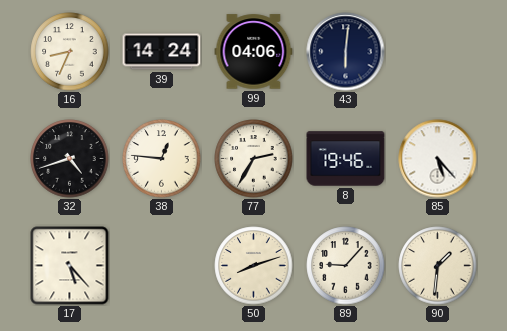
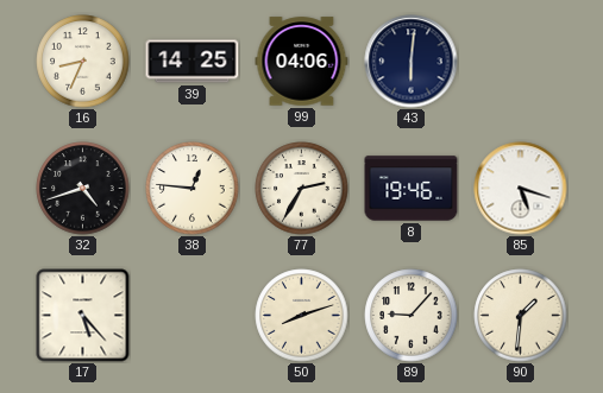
39: 14:24 -> 14:25
85: 5:23 -> 5:18
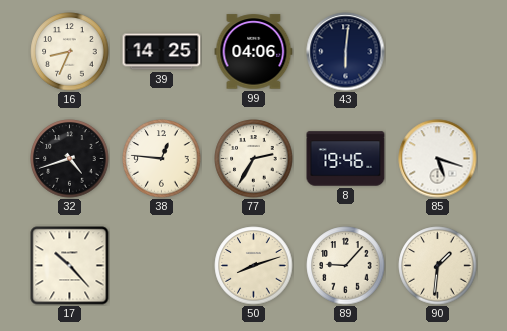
17: 5:23 -> 10:23
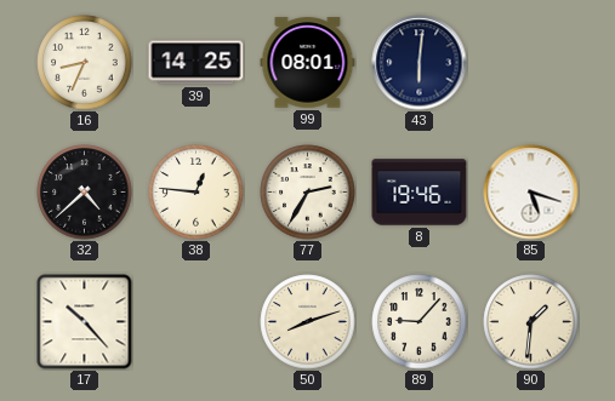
99: 04:06 -> 08:01
32: 4:42 -> 4:38
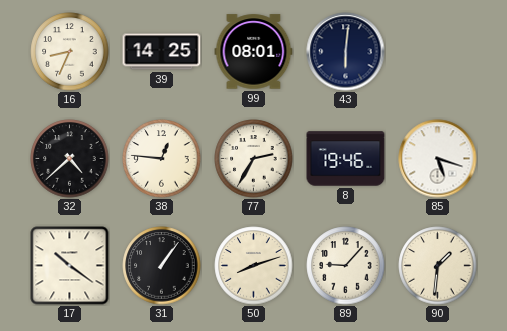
17: 10:23 -> 10:21
31: none -> 1:06
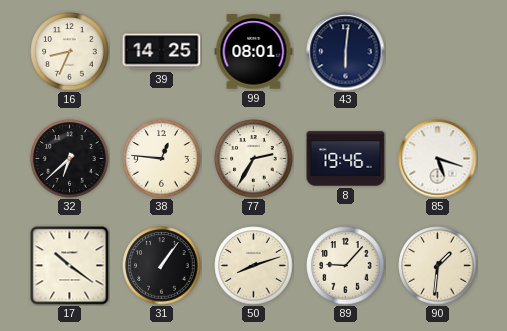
32: 4:38 -> 6:38
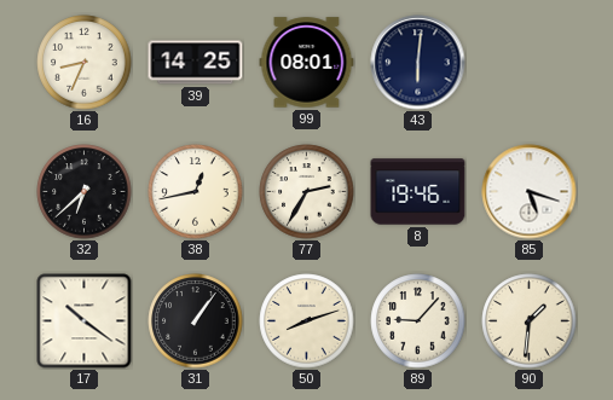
38: 12:46 -> 12:43
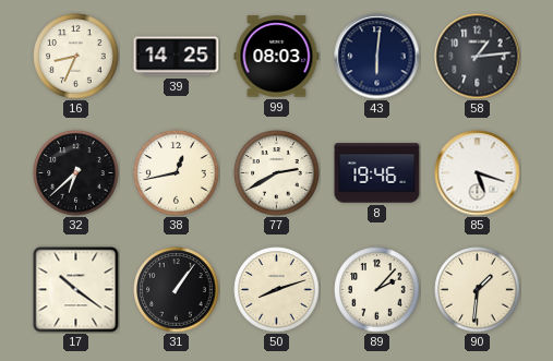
99: 08:01 -> 08:03
58: none -> 1:14
77: 2:35 -> 2:40
89: 9:07 -> 2:07
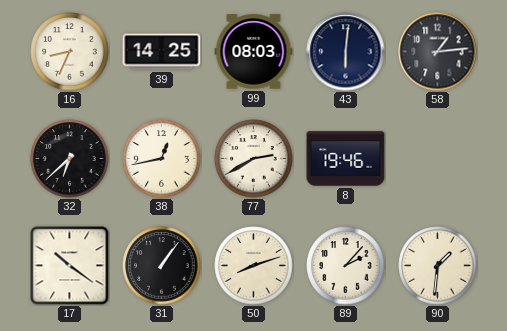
85: 5:18 -> none
